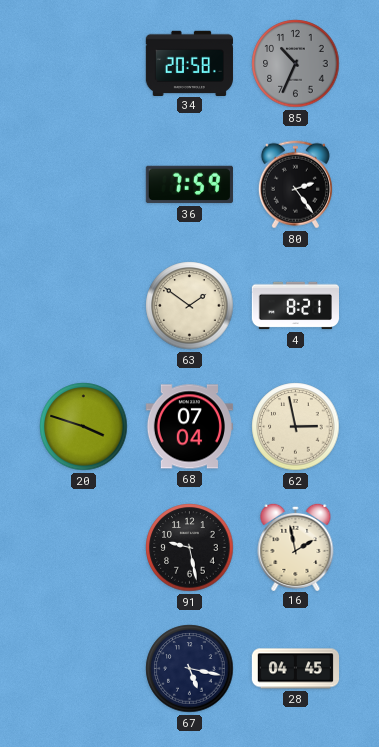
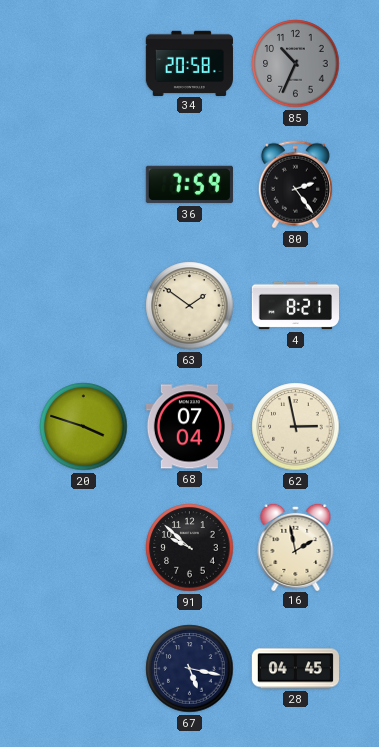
91: 9:28 -> 9:52
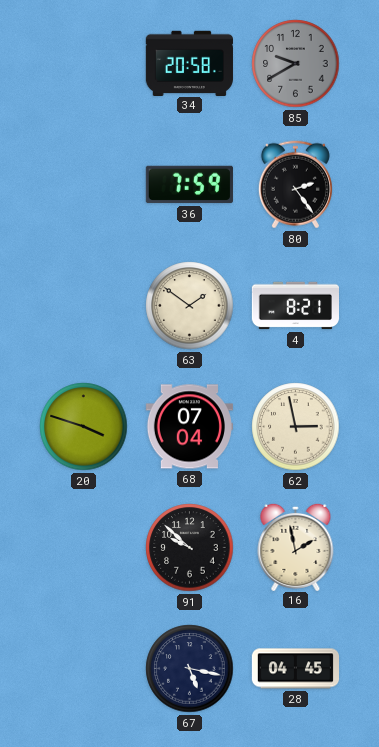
85: 10:34 -> 9:40
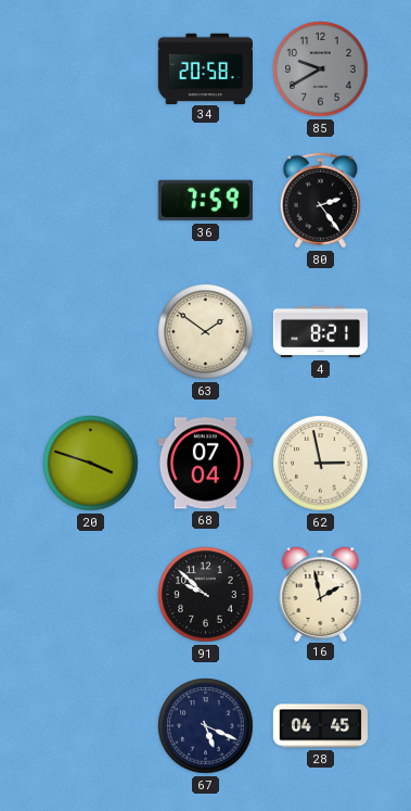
67: 5:17 -> 5:19
